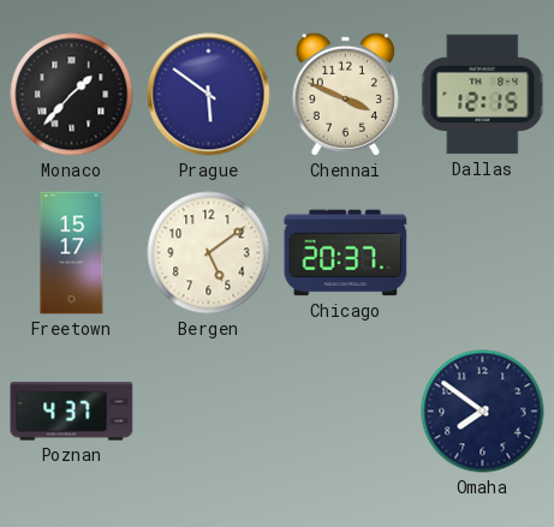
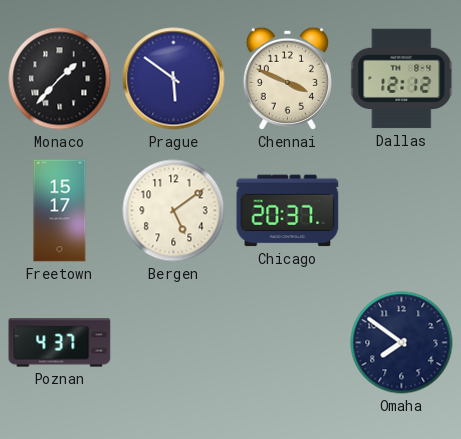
Dallas: 12:15 -> 12:12
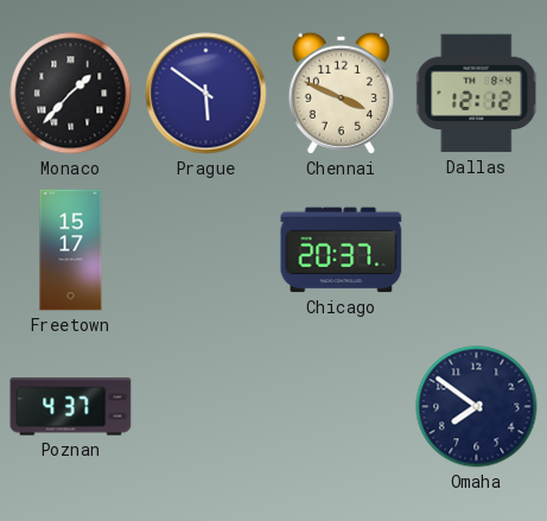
Bergen: 5:09 -> none
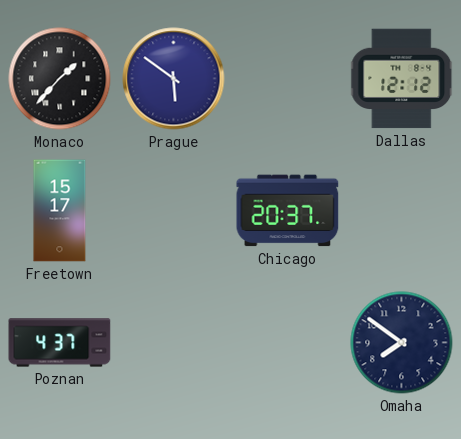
Chennai: 3:49 -> none
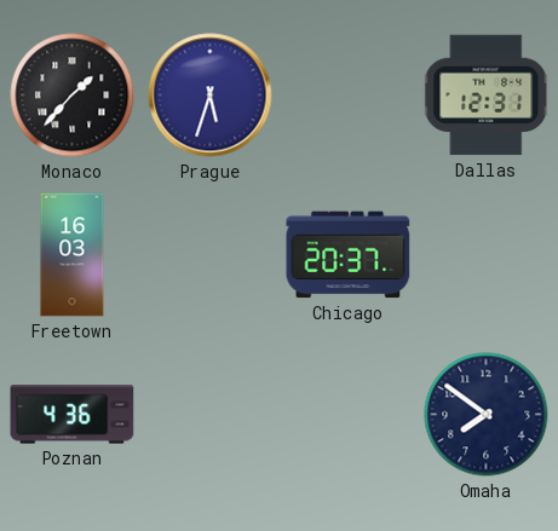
Prague: 5:51 -> 5:33
Dallas: 12:12 -> 12:31
Freetown: 15:17 -> 16:03
Poznan: 4:37 -> 4:36
